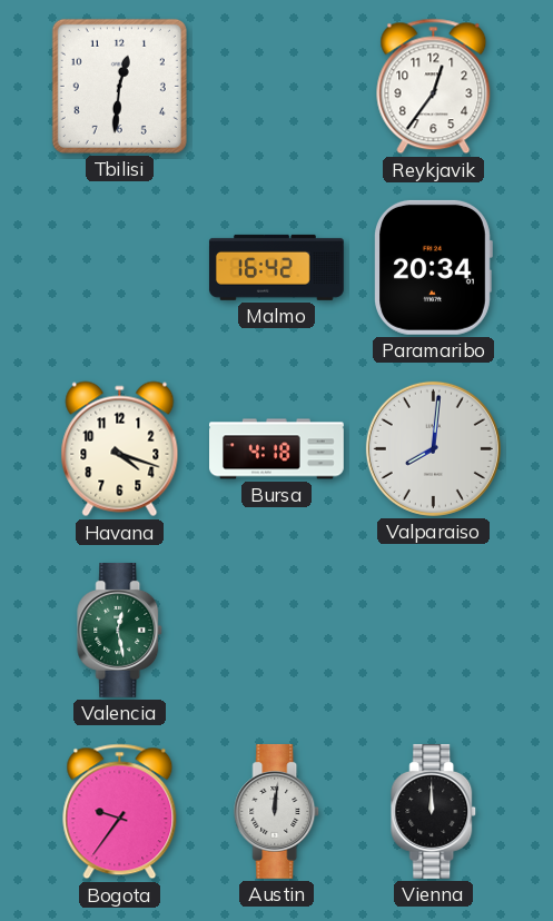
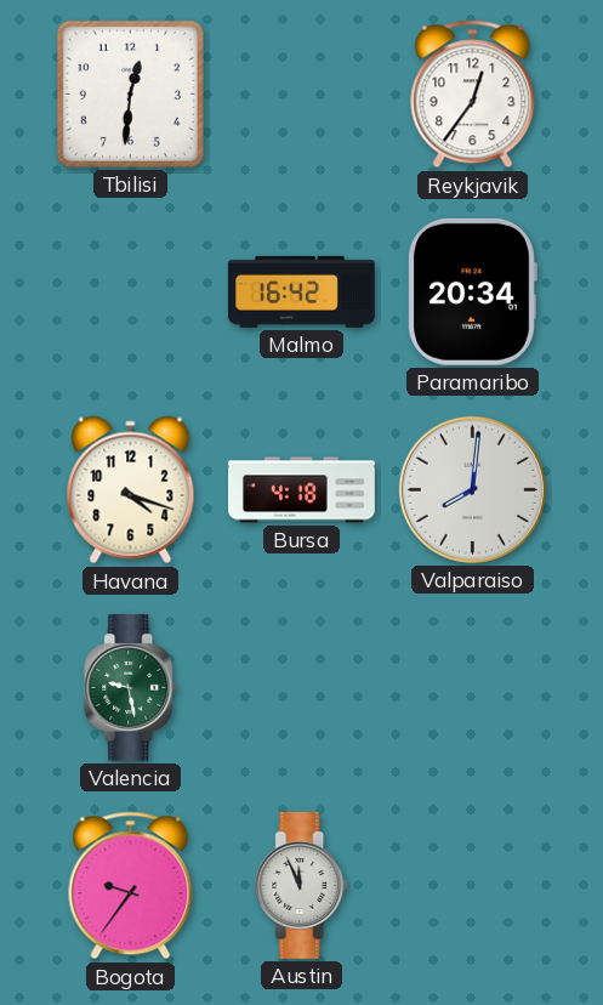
Valencia: 12:28 -> 9:28
Austin: 12:01 -> 11:56
Vienna: 12:00 -> none
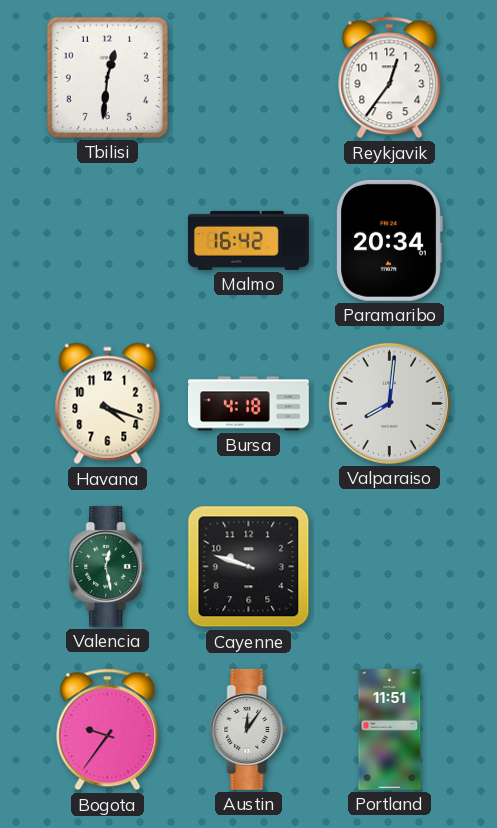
Valencia: 9:28 -> 12:28
Cayenne: none -> 9:48
Austin: 11:56 -> 12:06
Portland: none -> 11:51
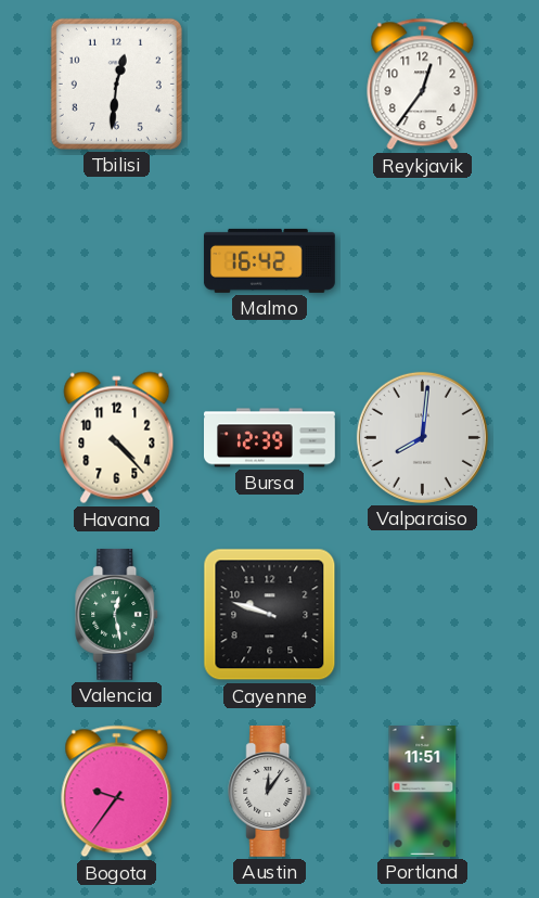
Paramaribo: 20:34 -> none
Havana: 4:18 -> 4:23
Bursa: 4:18 -> 12:39
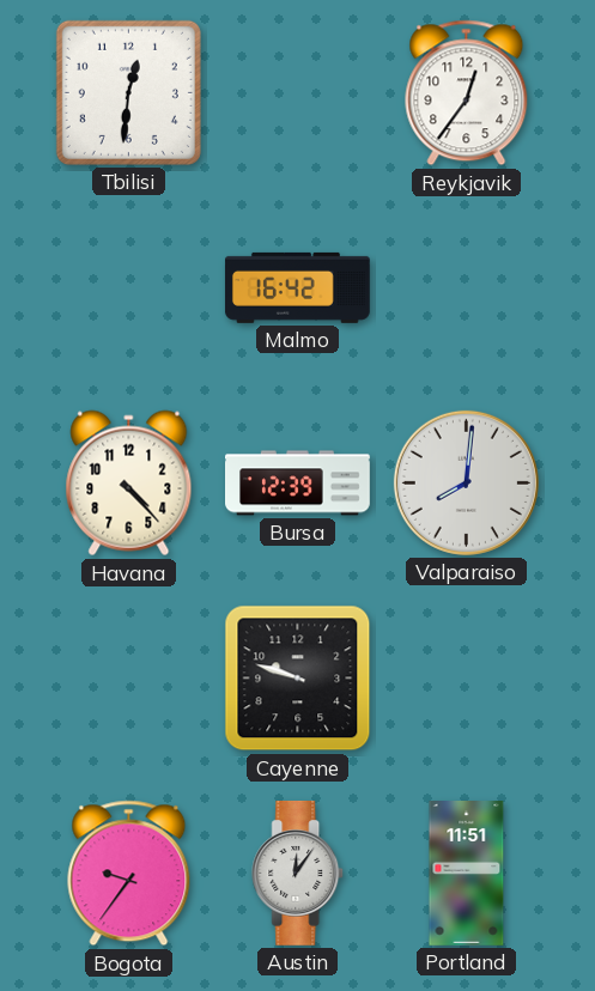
Valencia: 12:28 -> none
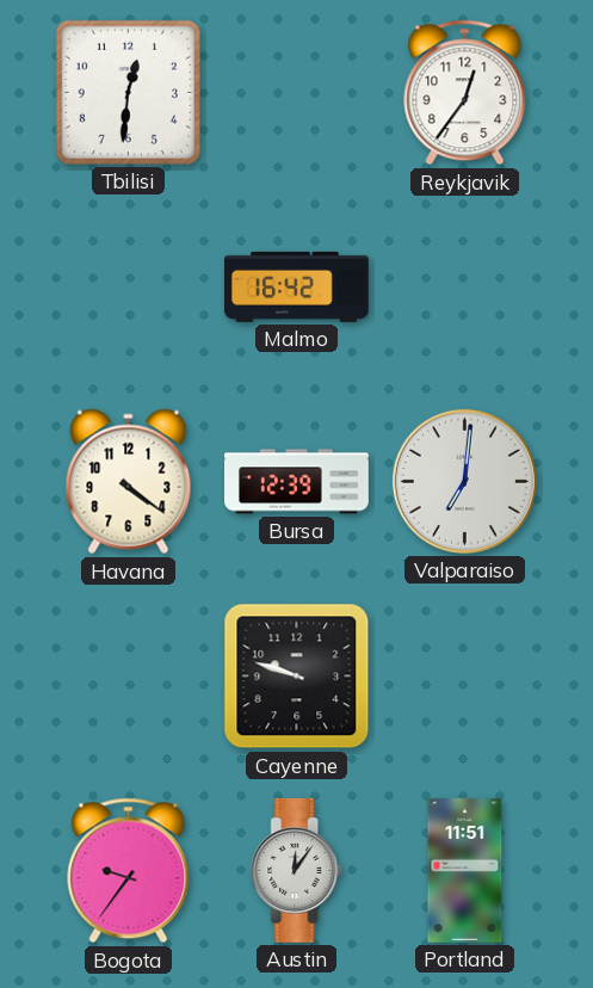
Havana: 4:23 -> 4:21
Valparaiso: 8:01 -> 7:01
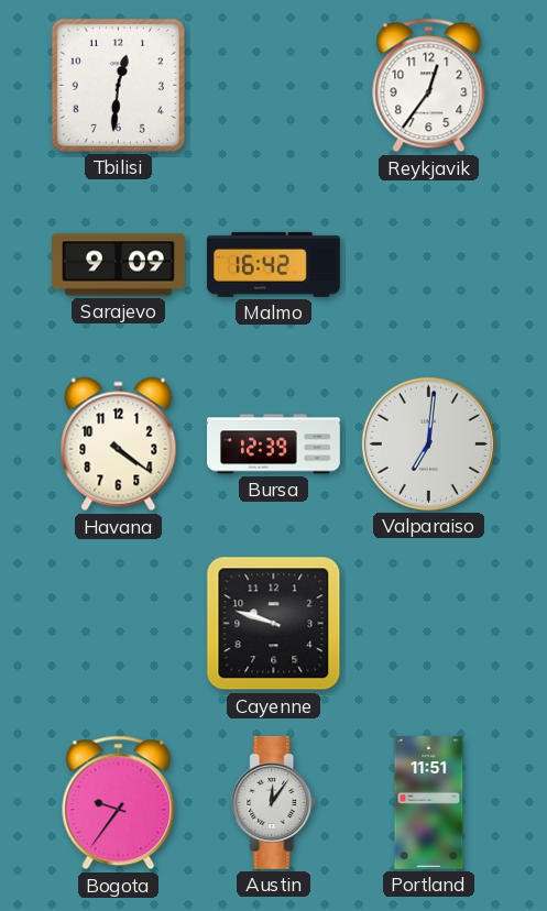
Sarajevo: none -> 9:09
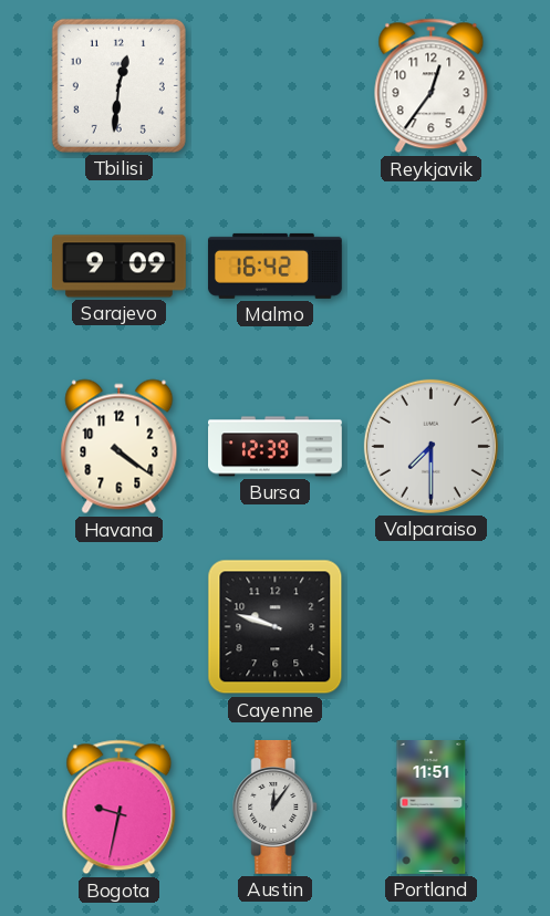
Valparaiso: 7:01 -> 7:30
Bogota: 9:36 -> 9:32
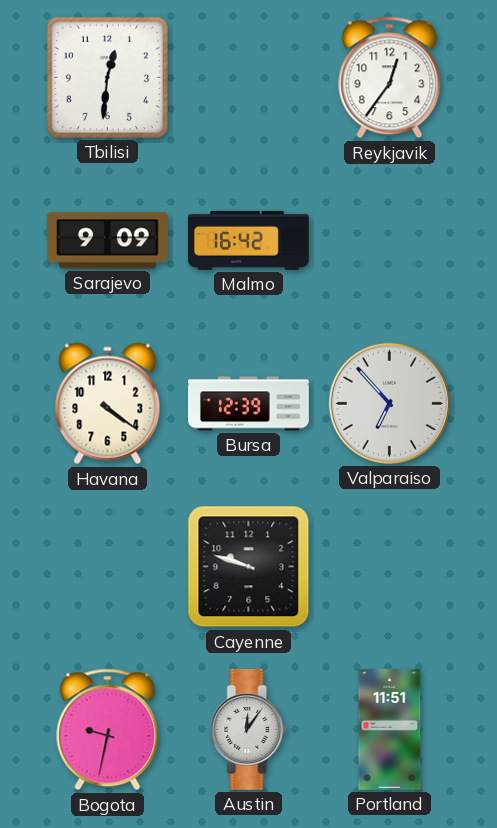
Valparaiso: 7:30 -> 6:53
